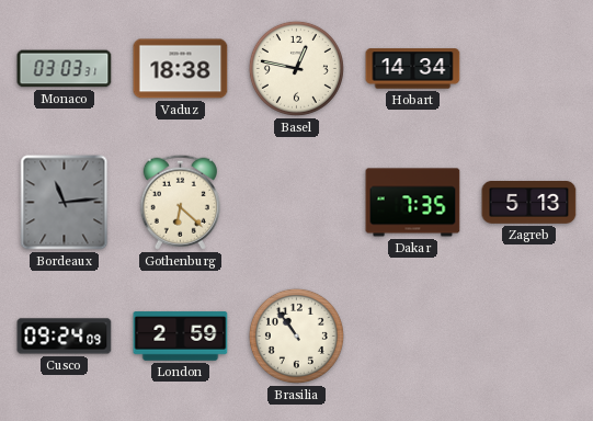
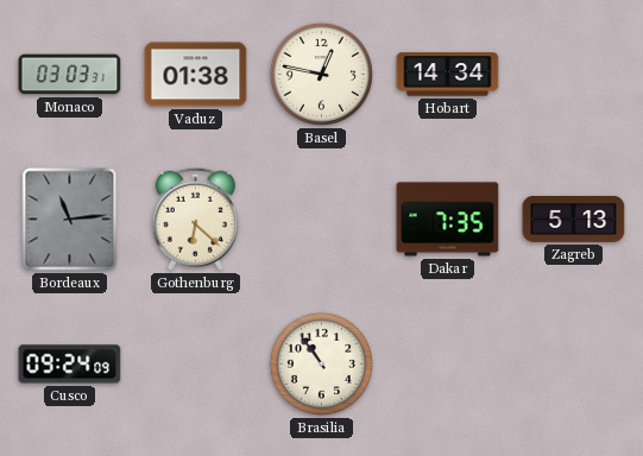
Vaduz: 18:38 -> 01:38
London: 2:59 -> none
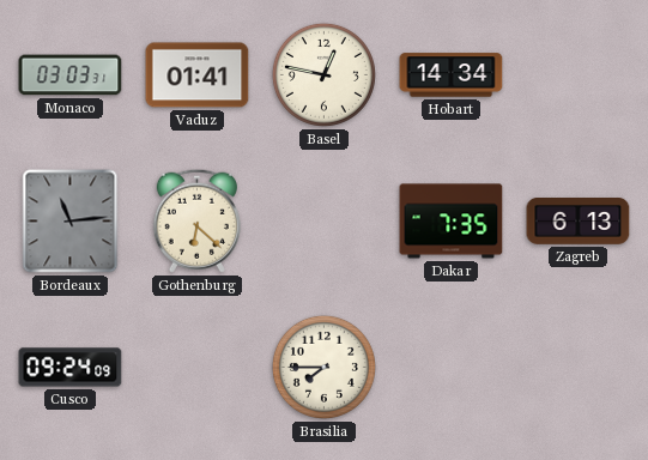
Vaduz: 01:38 -> 01:41
Zagreb: 5:13 -> 6:13
Brasilia: 10:54 -> 7:45
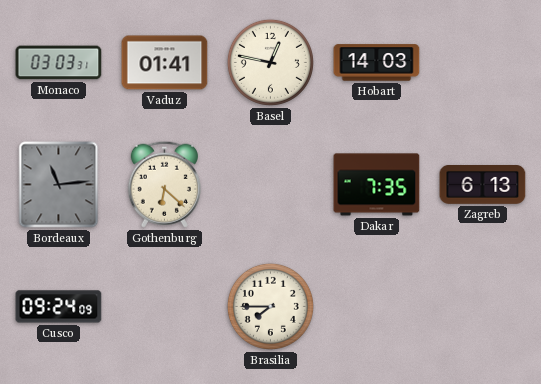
Hobart: 14:34 -> 14:03
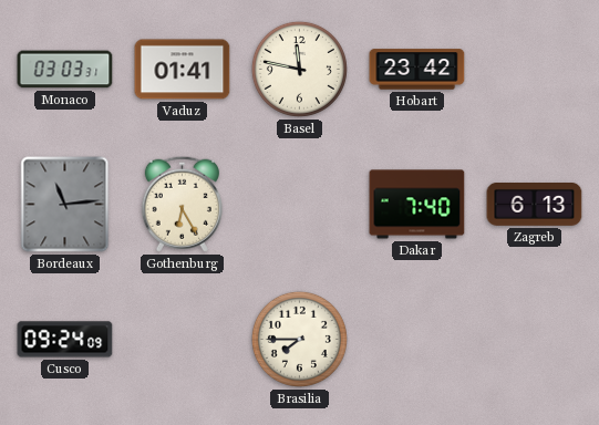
Basel: 12:47 -> 11:47
Hobart: 14:03 -> 23:42
Gothenburg: 6:22 -> 6:25
Dakar: 7:35 -> 7:40
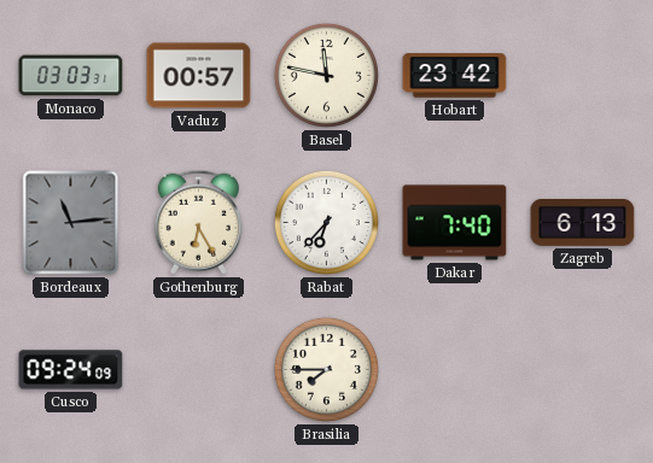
Vaduz: 01:41 -> 00:57
Rabat: none -> 6:37
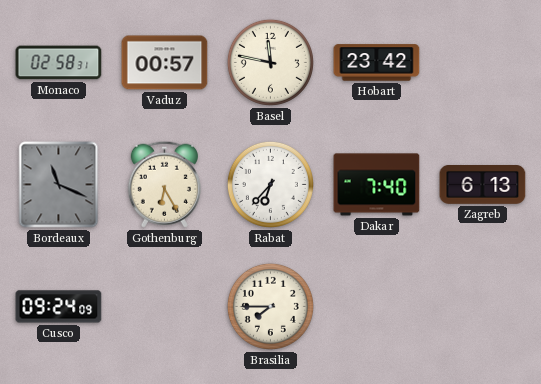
Monaco: 03:03 -> 02:58
Bordeaux: 11:14 -> 11:19
